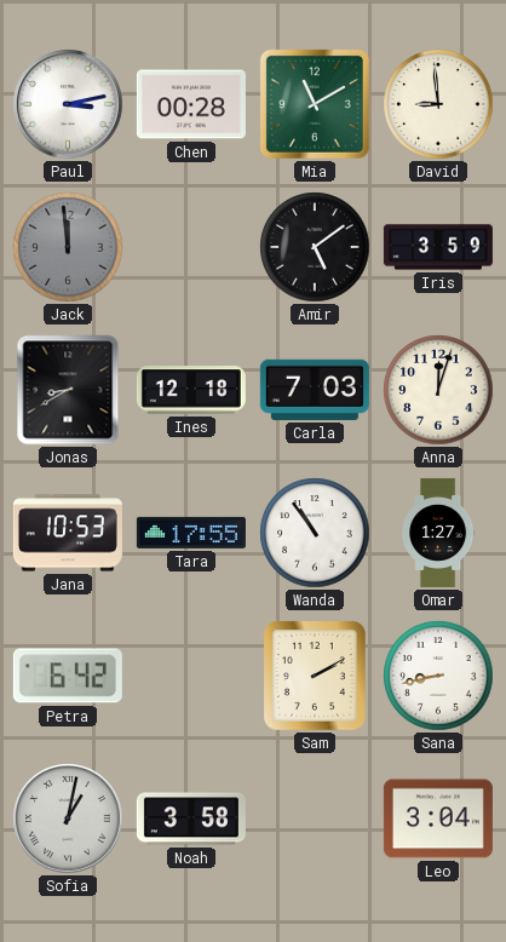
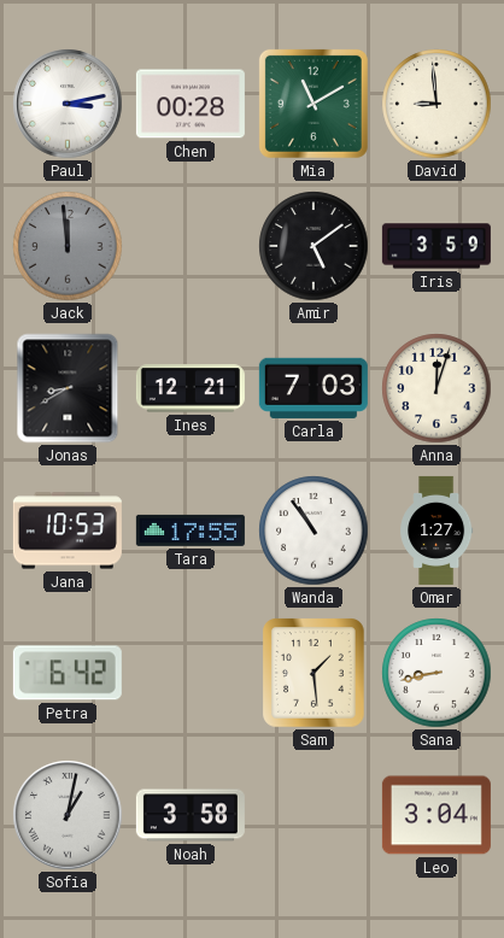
Ines: 12:18 -> 12:21
Sam: 2:10 -> 1:29
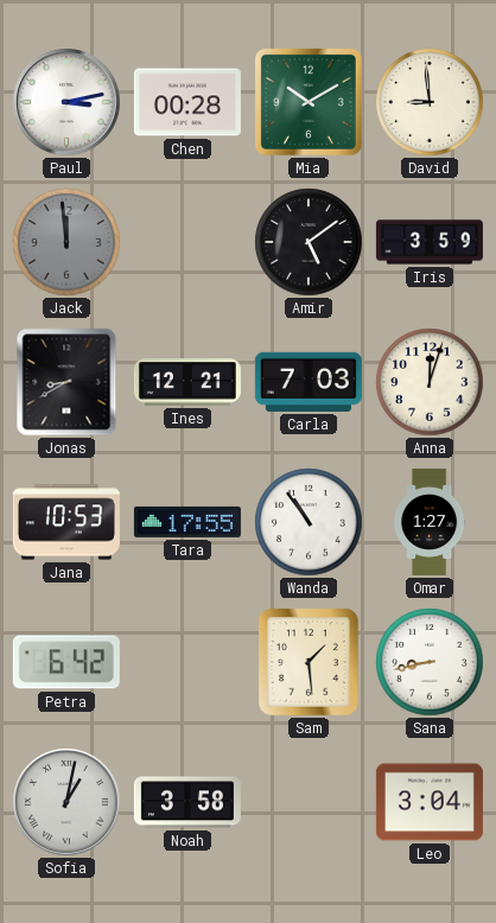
Mia: 11:10 -> 10:10
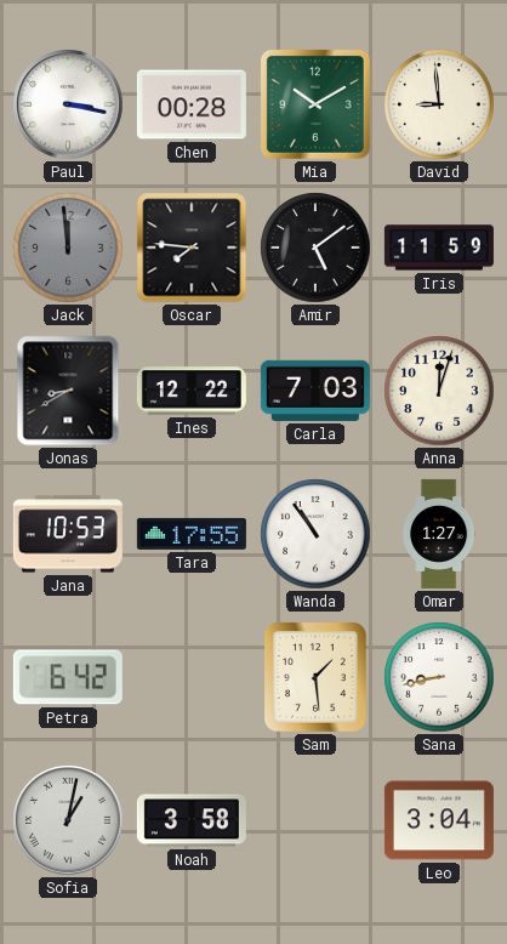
Paul: 3:13 -> 3:17
Oscar: none -> 7:46
Iris: 3:59 -> 11:59
Ines: 12:21 -> 12:22
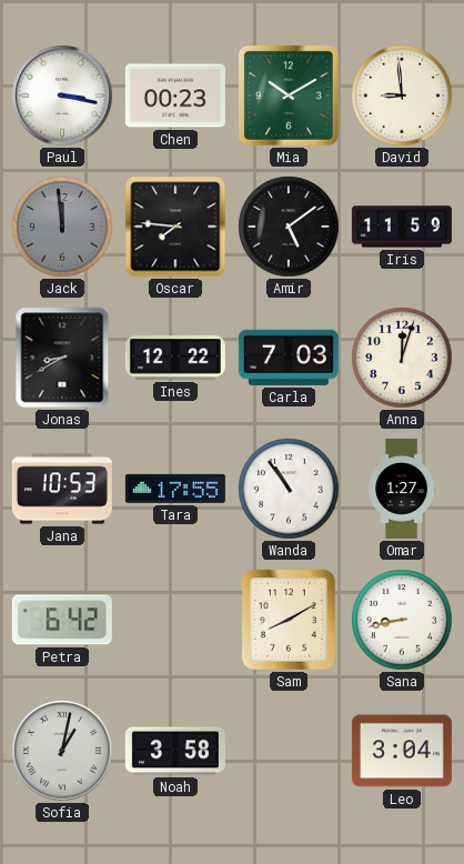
Chen: 00:28 -> 00:23
Sam: 1:29 -> 8:10
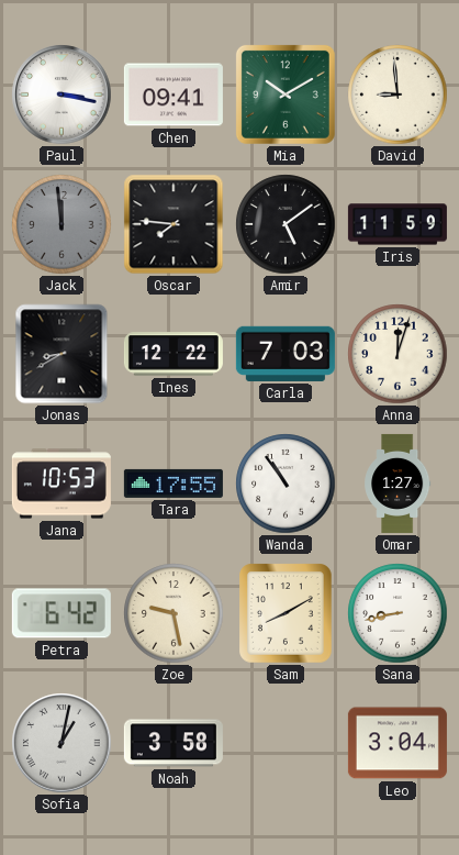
Chen: 00:23 -> 09:41
Zoe: none -> 9:28
